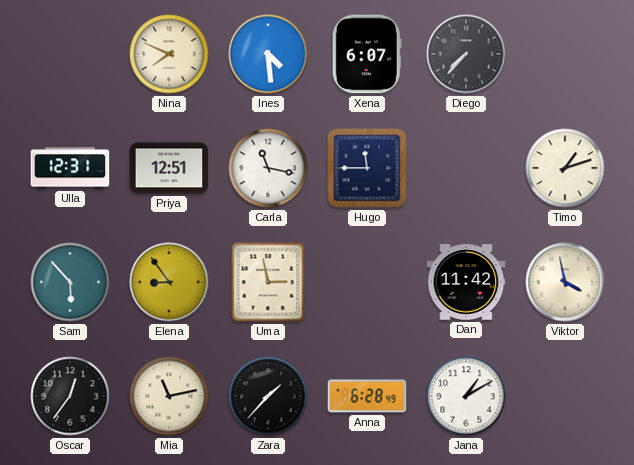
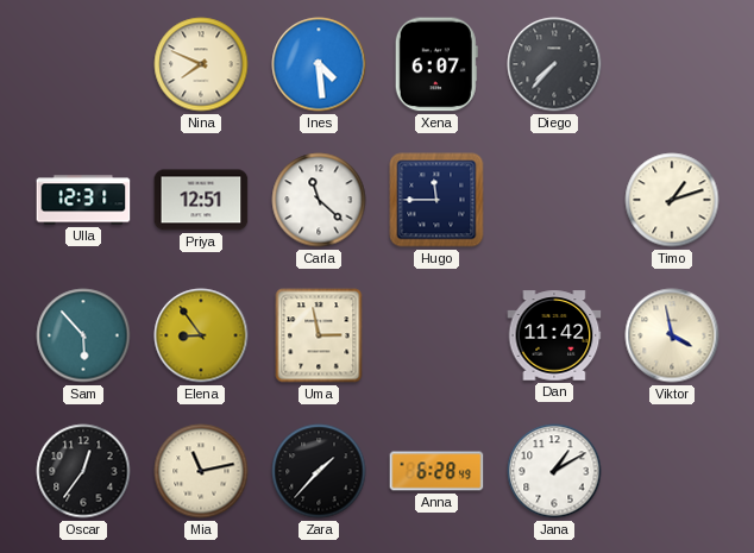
Carla: 11:17 -> 11:22
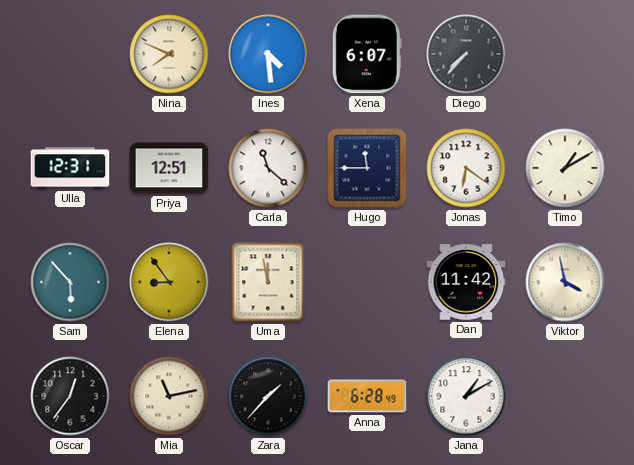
Jonas: none -> 6:21
Timo: 1:12 -> 1:10
Uma: 2:58 -> 11:58
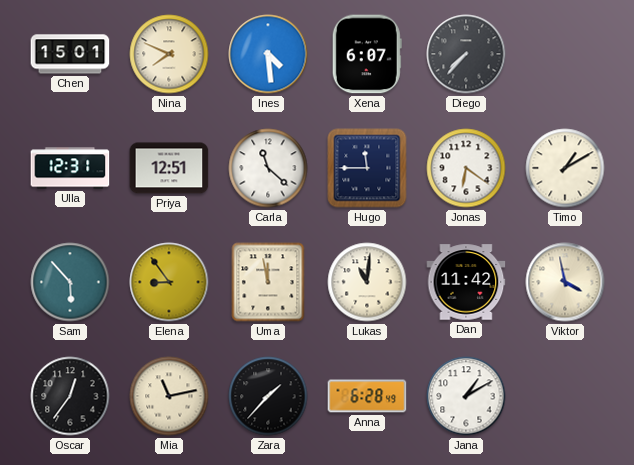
Chen: none -> 15:01
Lukas: none -> 11:01
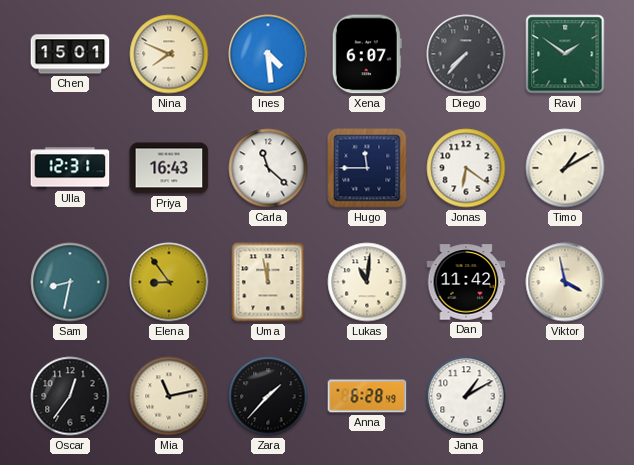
Ravi: none -> 1:51
Priya: 12:51 -> 16:43
Sam: 5:53 -> 8:32
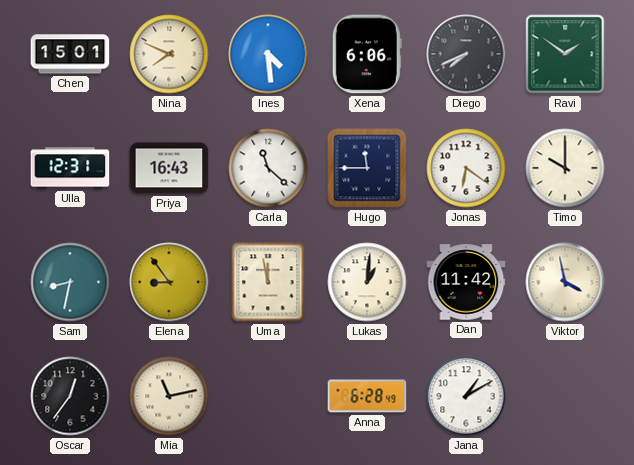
Xena: 6:07 -> 6:06
Diego: 7:37 -> 7:41
Timo: 1:10 -> 10:00
Lukas: 11:01 -> 1:01
Zara: 1:37 -> none
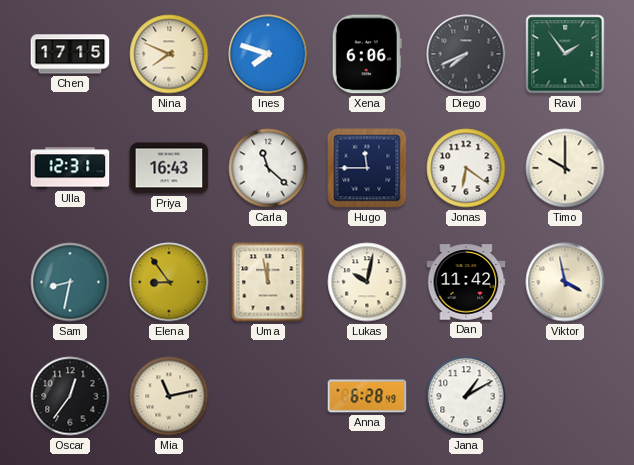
Chen: 15:01 -> 17:15
Ines: 4:29 -> 7:48
Ravi: 1:51 -> 1:54
Lukas: 1:01 -> 10:02
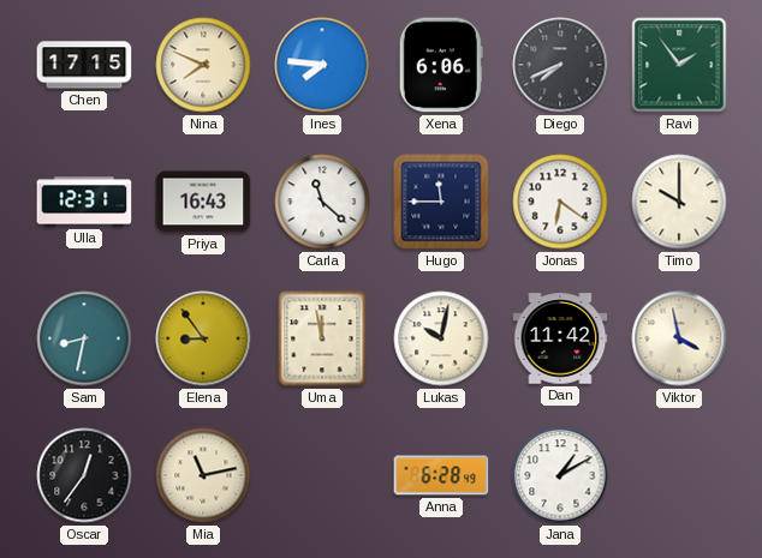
Ines: 7:48 -> 7:46
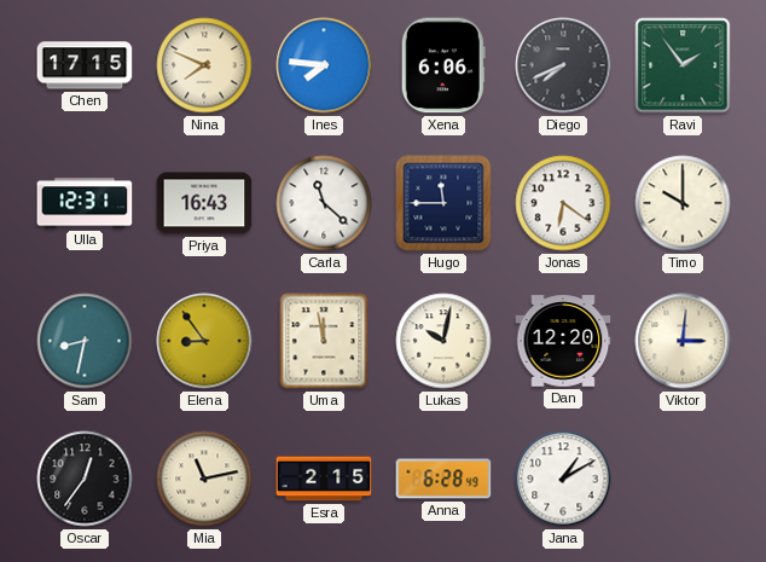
Dan: 11:42 -> 12:20
Viktor: 3:58 -> 3:01
Esra: none -> 2:15
